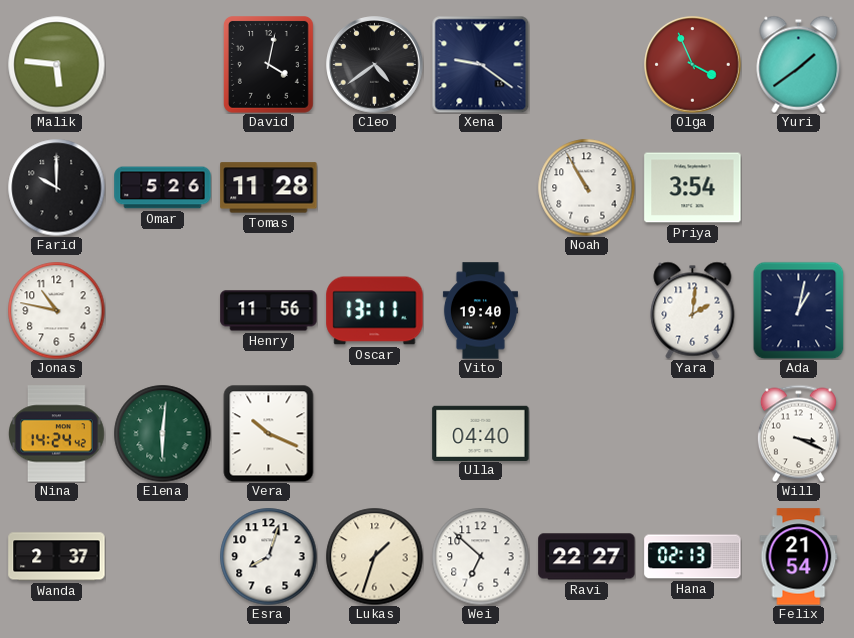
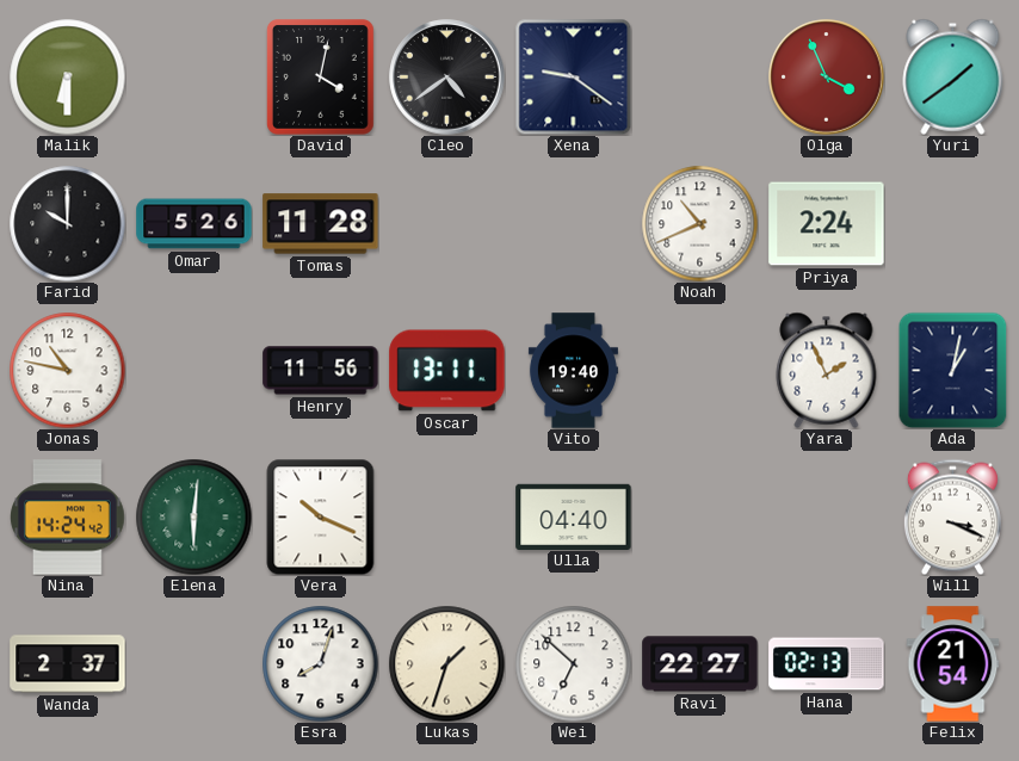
Malik: 5:46 -> 6:30
Noah: 10:55 -> 10:41
Priya: 3:54 -> 2:24
Yara: 2:01 -> 1:56
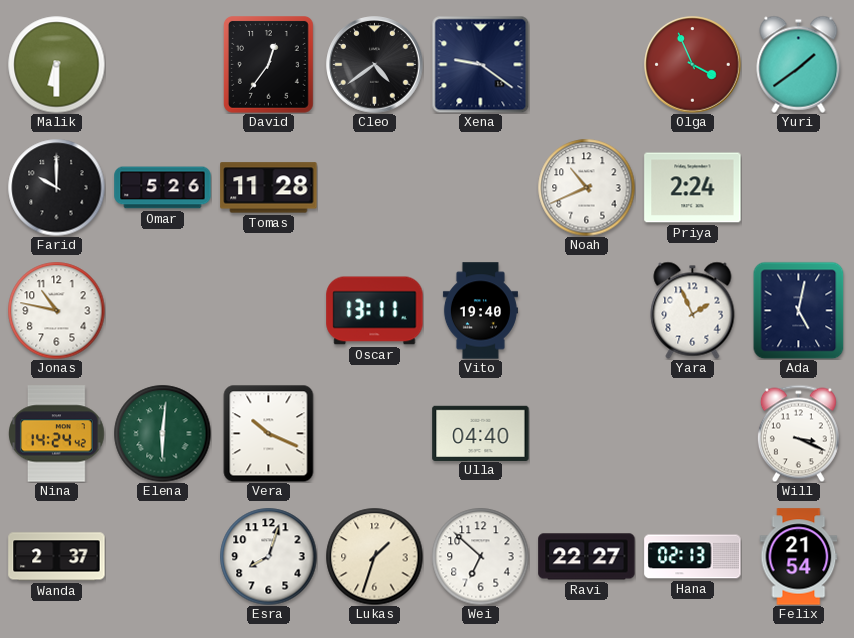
David: 4:02 -> 12:36
Henry: 11:56 -> none
Ada: 1:02 -> 5:02
